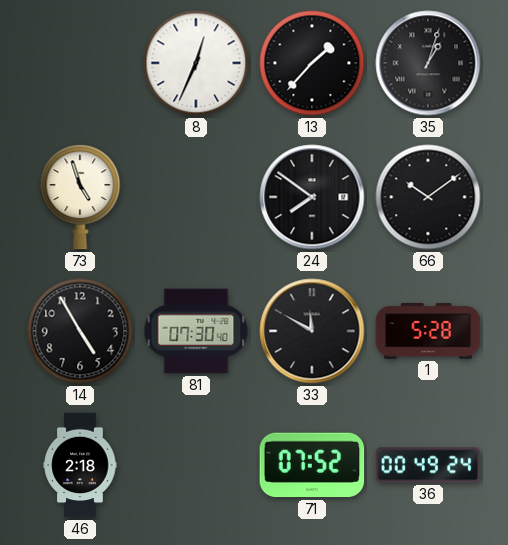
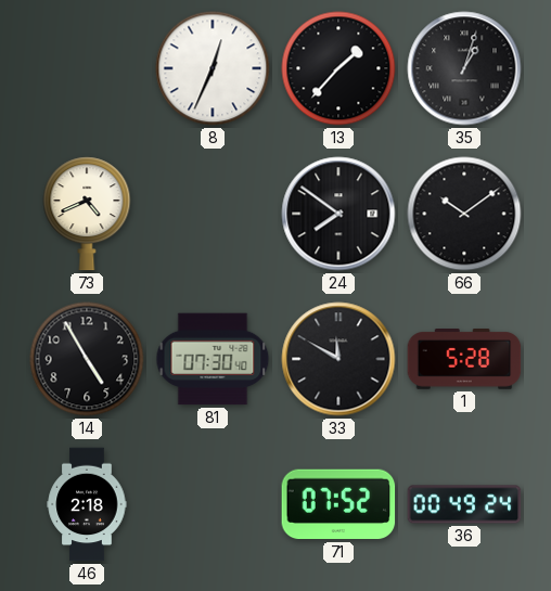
73: 4:57 -> 4:41
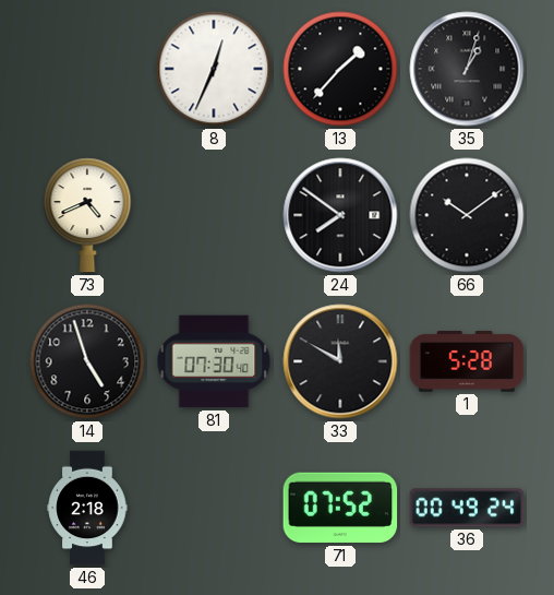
14: 4:55 -> 4:57
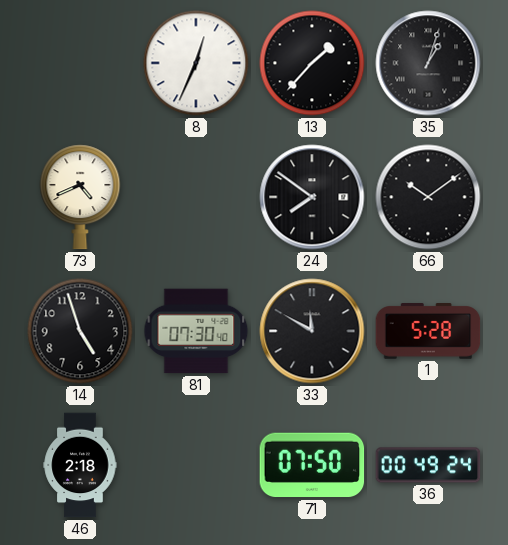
71: 07:52 -> 07:50
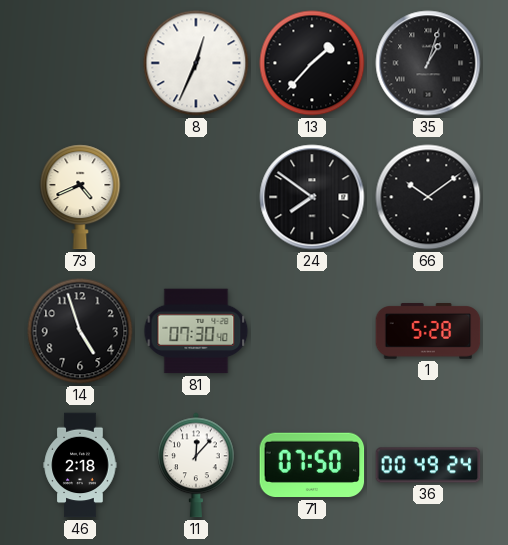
33: 11:50 -> none
11: none -> 12:07
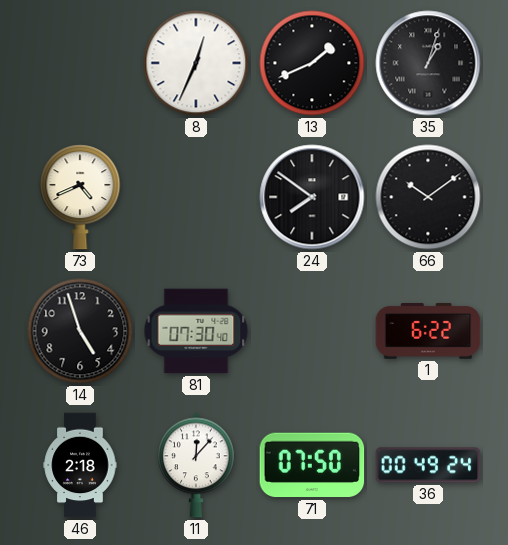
13: 1:37 -> 1:41
1: 5:28 -> 6:22
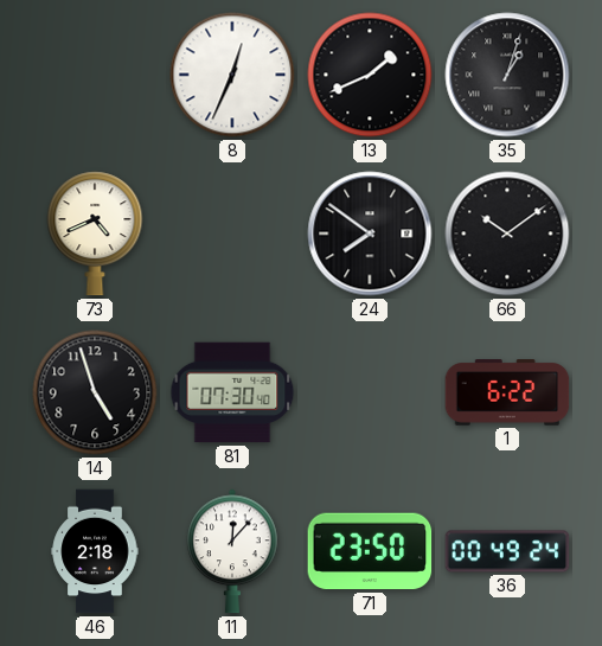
71: 07:50 -> 23:50
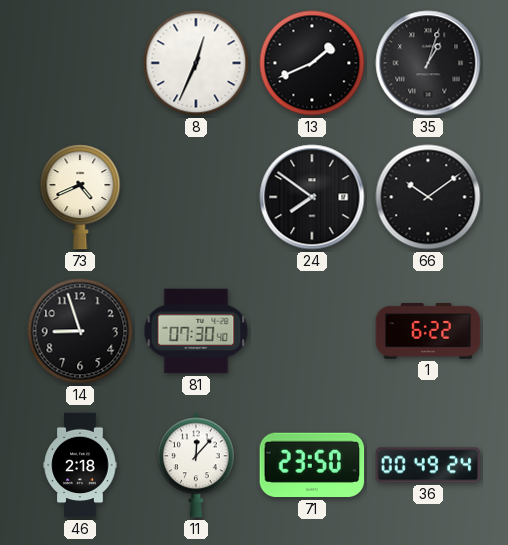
14: 4:57 -> 8:57
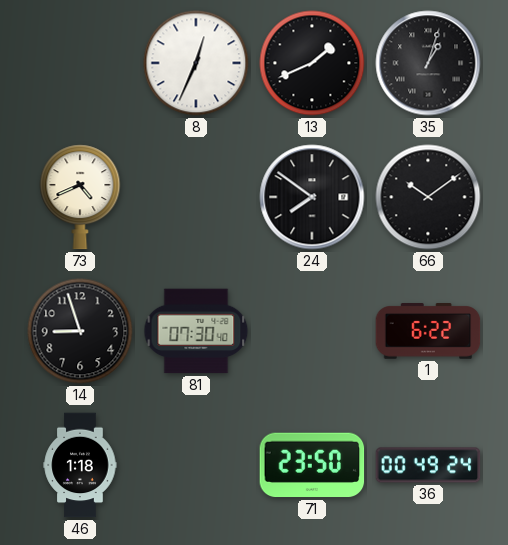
46: 2:18 -> 1:18
11: 12:07 -> none
